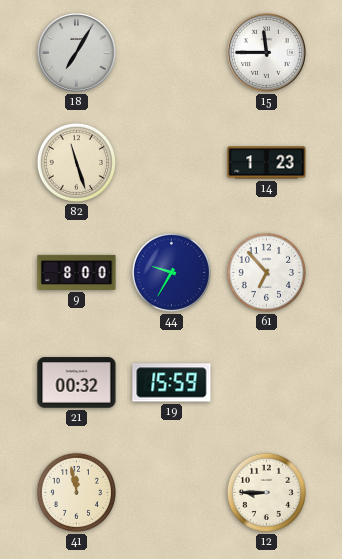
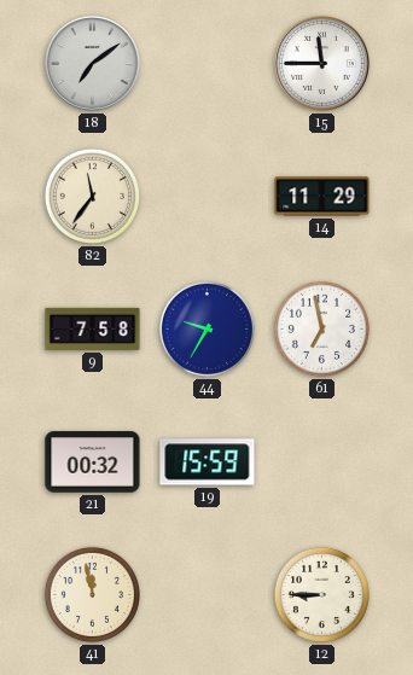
18: 7:05 -> 7:09
82: 11:27 -> 11:36
14: 1:23 -> 11:29
9: 8:00 -> 7:58
61: 6:53 -> 6:58
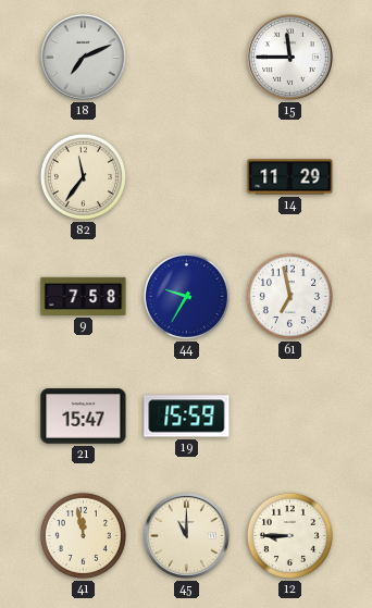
18: 7:09 -> 7:11
21: 00:32 -> 15:47
45: none -> 11:00
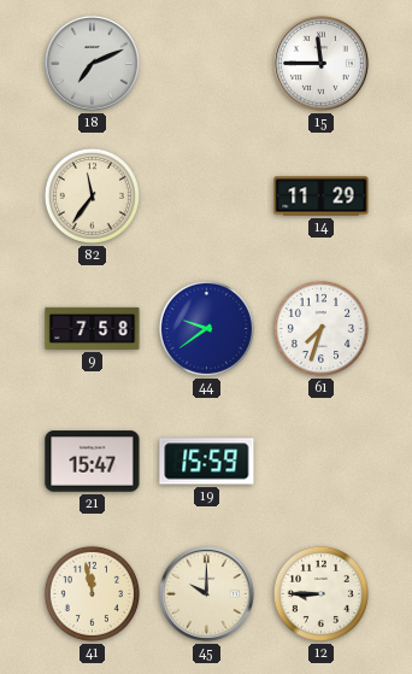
44: 9:35 -> 9:39
61: 6:58 -> 7:33
45: 11:00 -> 10:00
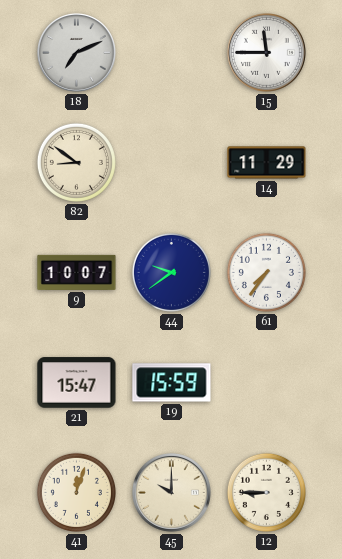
82: 11:36 -> 8:51
9: 7:58 -> 10:07
61: 7:33 -> 7:36
41: 11:58 -> 12:03
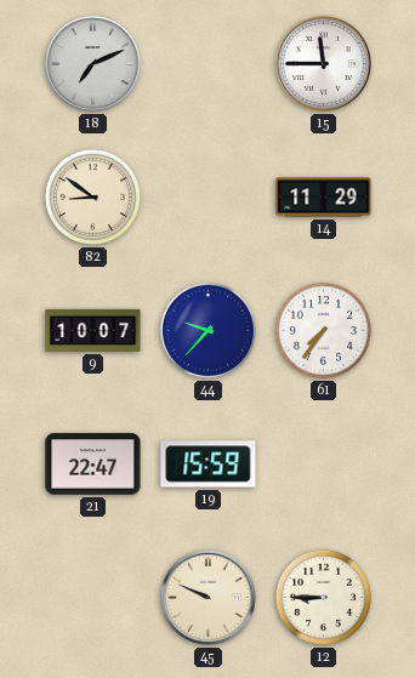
44: 9:39 -> 9:37
21: 15:47 -> 22:47
41: 12:03 -> none
45: 10:00 -> 9:49
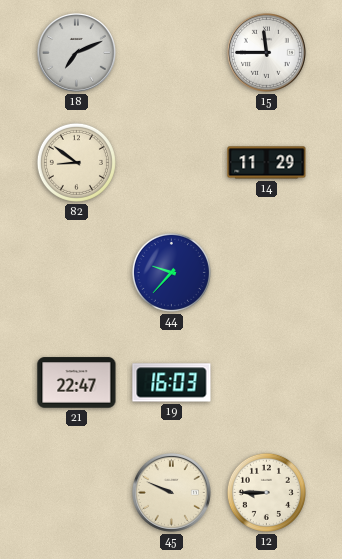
9: 10:07 -> none
61: 7:36 -> none
19: 15:59 -> 16:03
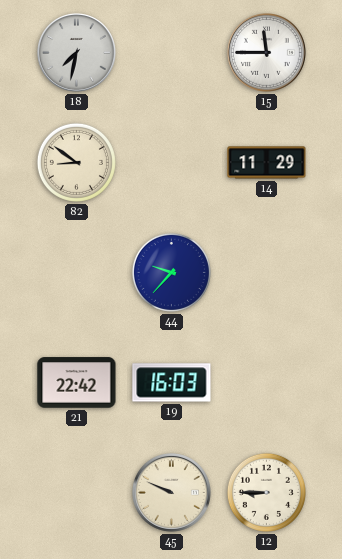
18: 7:11 -> 7:32
21: 22:47 -> 22:42
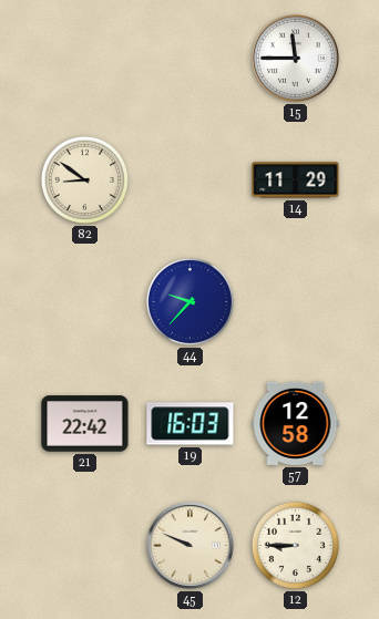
18: 7:32 -> none
57: none -> 12:58
